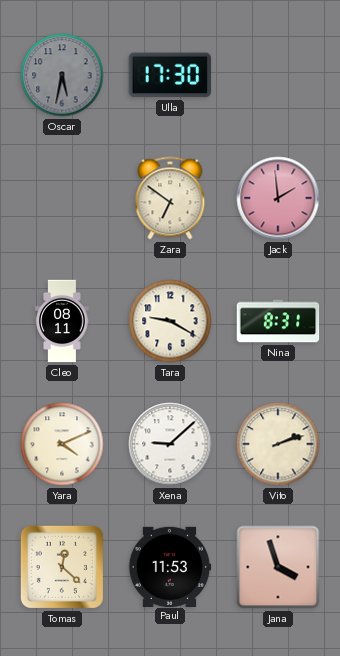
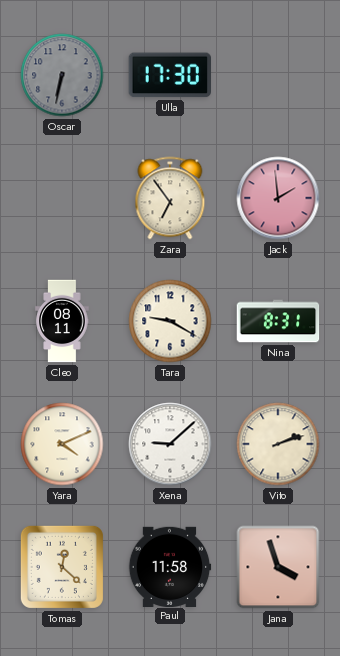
Oscar: 5:32 -> 6:32
Zara: 6:51 -> 6:54
Paul: 11:53 -> 11:58
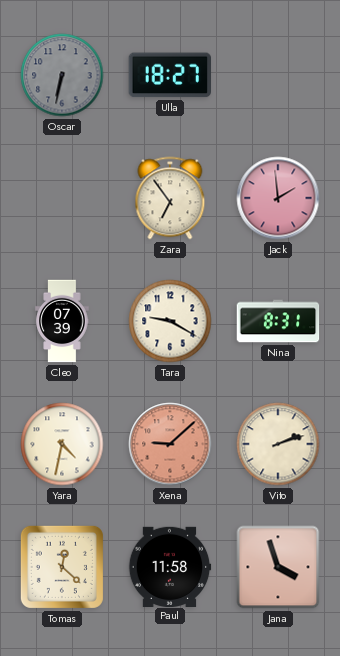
Ulla: 17:30 -> 18:27
Cleo: 08:11 -> 07:39
Yara: 4:11 -> 4:32
Xena dial: white -> salmon
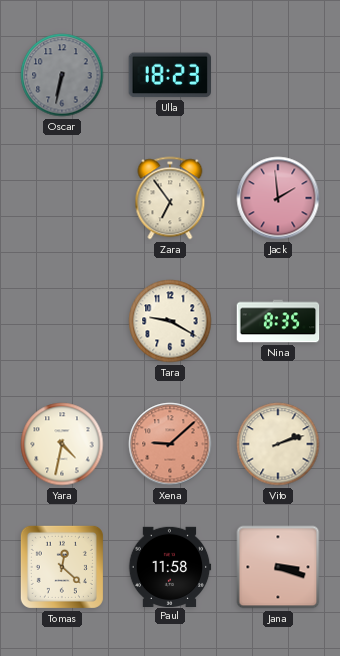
Ulla: 18:27 -> 18:23
Cleo: 07:39 -> none
Nina: 8:31 -> 8:35
Jana: 3:57 -> 3:18
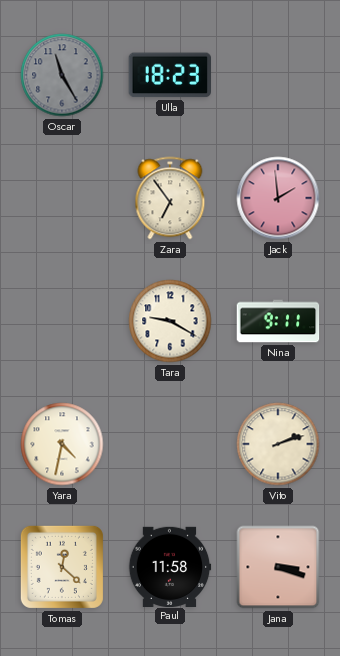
Oscar: 6:32 -> 11:25
Nina: 8:35 -> 9:11
Xena: 9:08 -> none
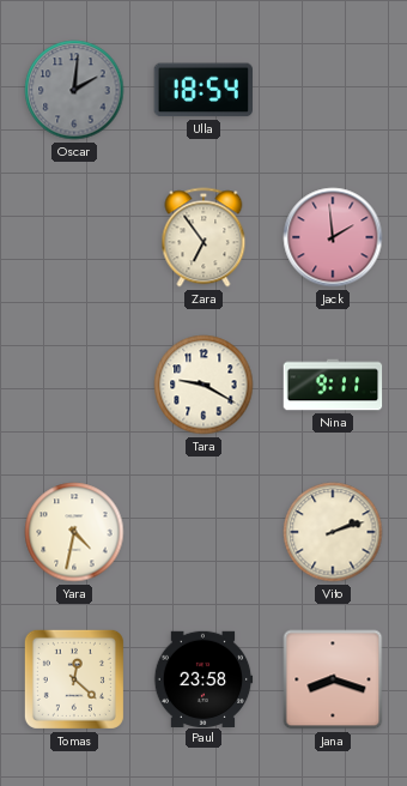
Oscar: 11:25 -> 2:01
Ulla: 18:23 -> 18:54
Paul: 11:58 -> 23:58
Jana: 3:18 -> 8:18
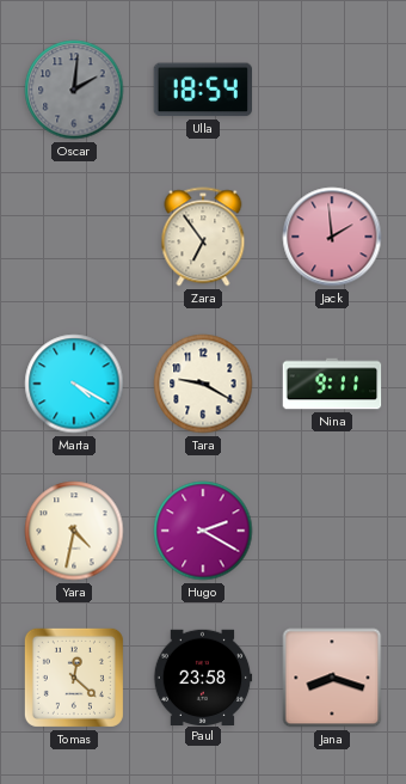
Marta: none -> 4:20
Hugo: none -> 2:20
Vito: 2:12 -> none
